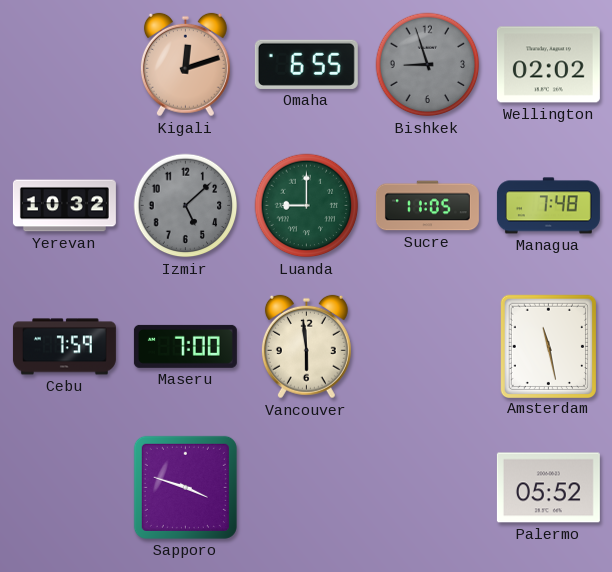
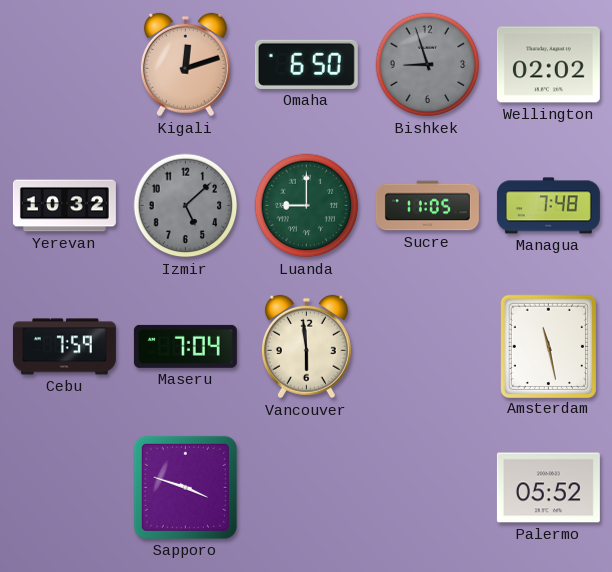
Omaha: 6:55 -> 6:50
Maseru: 7:00 -> 7:04
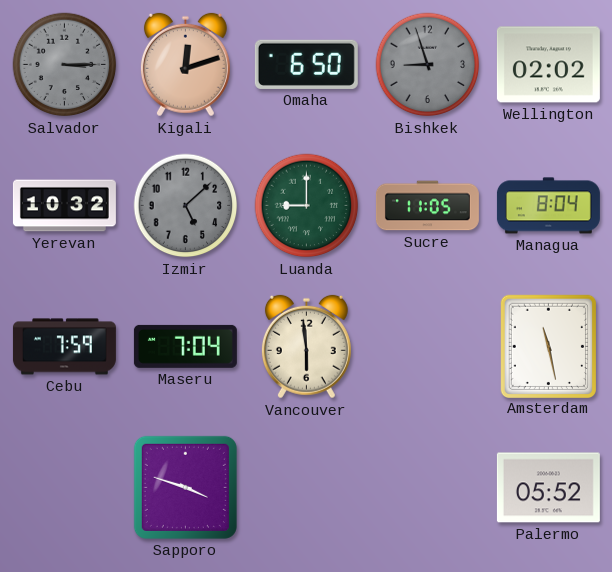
Salvador: none -> 3:15
Managua: 7:48 -> 8:04
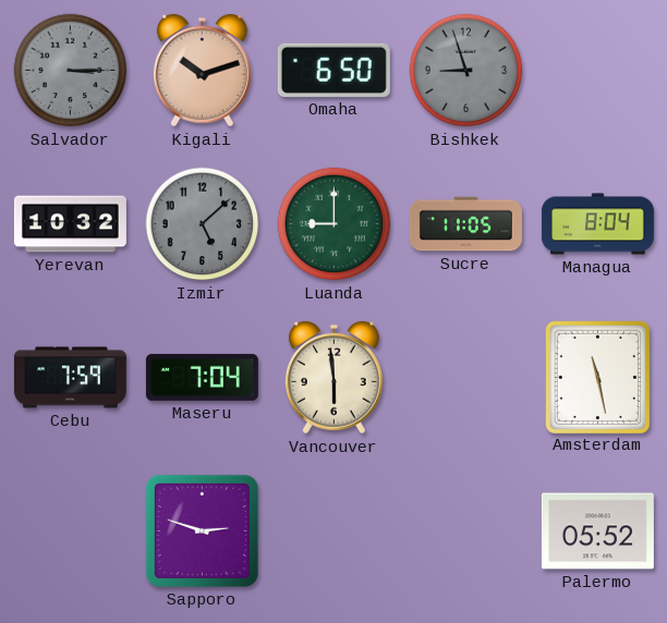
Kigali: 12:12 -> 10:12
Wellington: 02:02 -> none
Sapporo: 3:48 -> 2:48
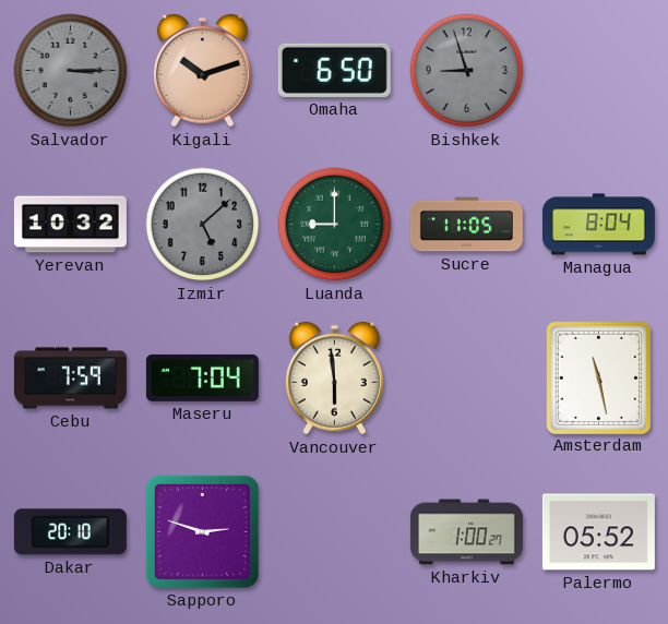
Dakar: none -> 20:10
Kharkiv: none -> 1:00
